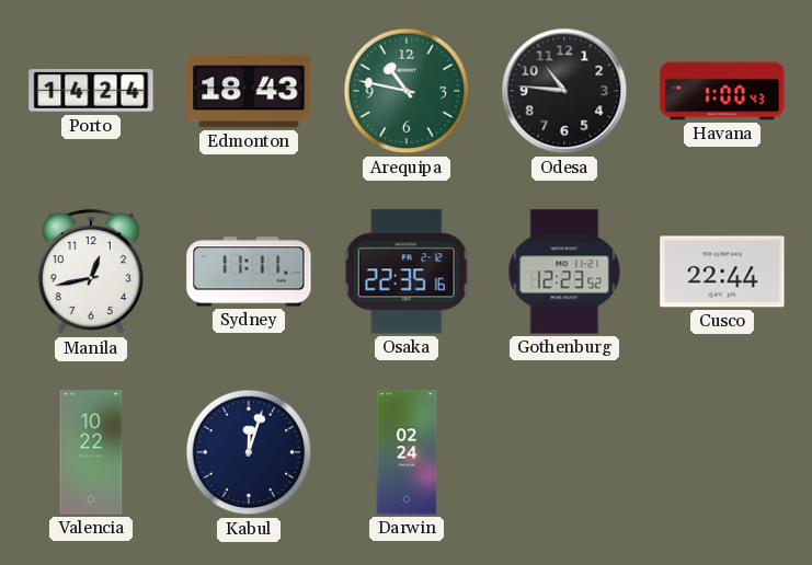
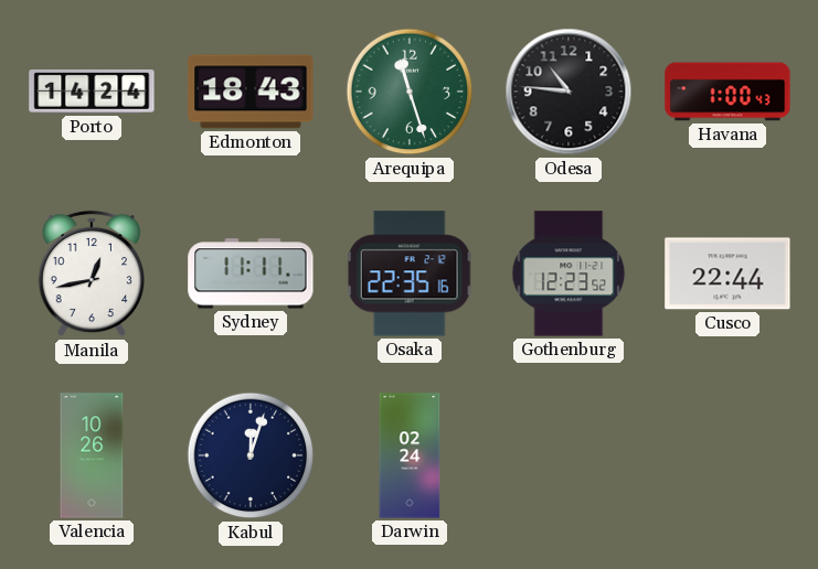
Arequipa: 10:47 -> 11:27
Valencia: 10:22 -> 10:26
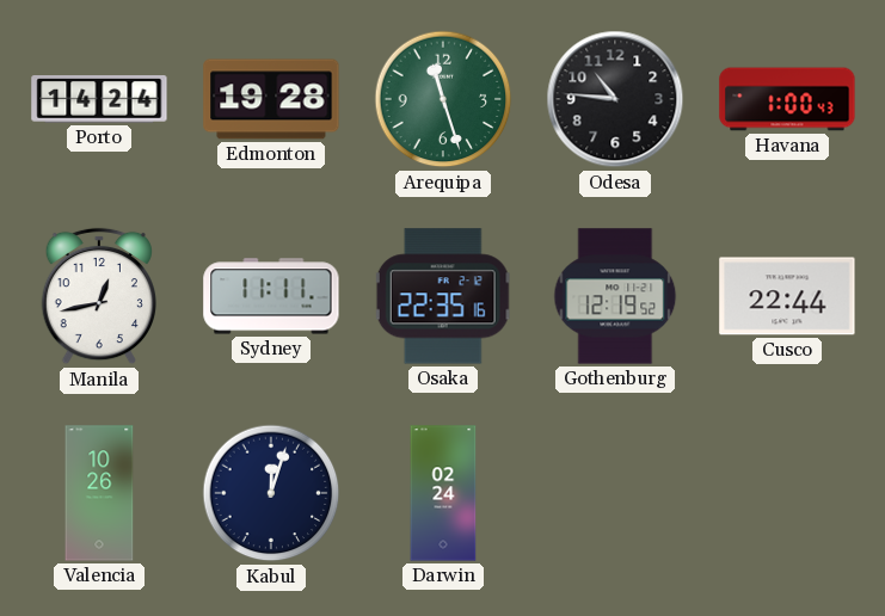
Edmonton: 18:43 -> 19:28
Gothenburg: 12:23 -> 12:19
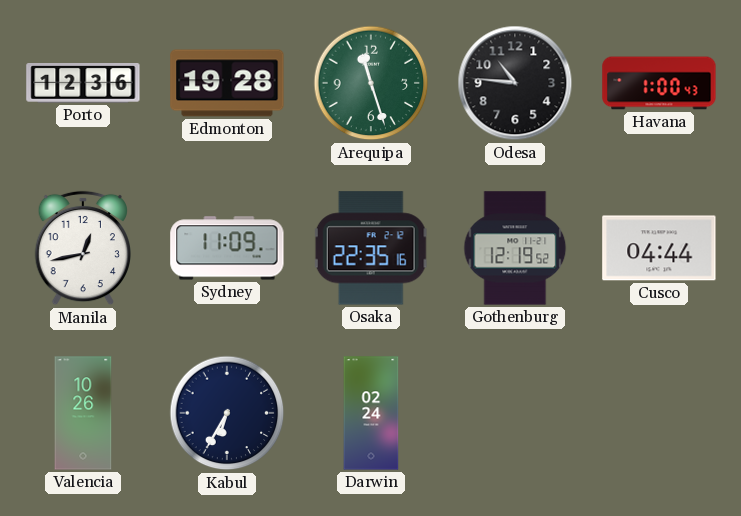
Porto: 14:24 -> 12:36
Sydney: 11:11 -> 11:09
Cusco: 22:44 -> 04:44
Kabul: 12:03 -> 6:35
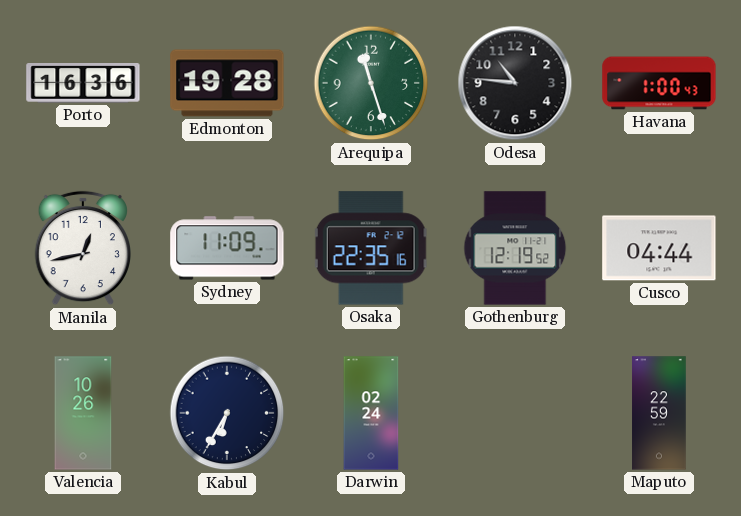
Porto: 12:36 -> 16:36
Maputo: none -> 22:59
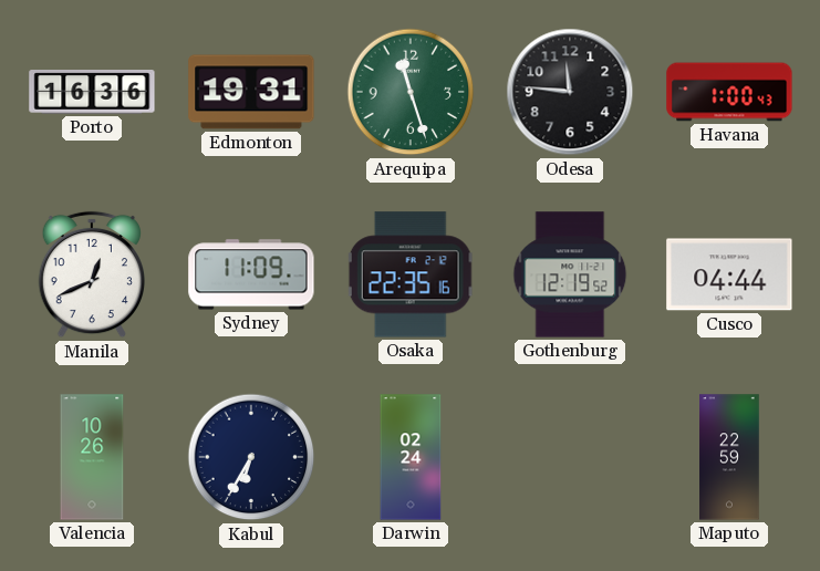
Edmonton: 19:28 -> 19:31
Odesa: 10:46 -> 11:46
Manila: 12:43 -> 12:41
